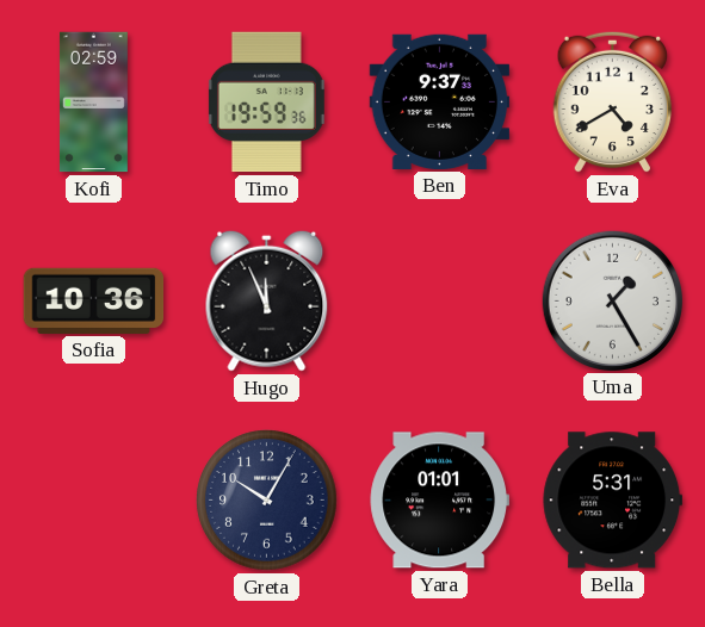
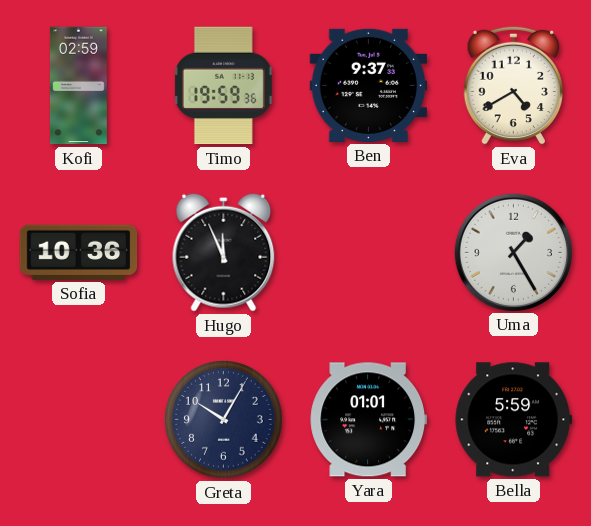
Bella: 5:31 -> 5:59
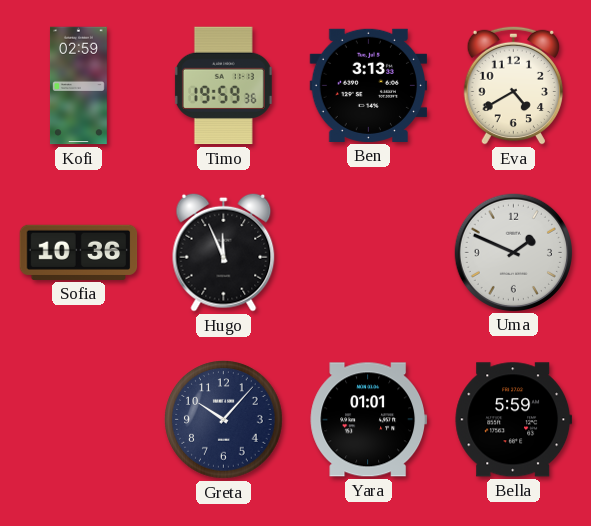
Ben: 9:37 -> 3:13
Uma: 1:25 -> 1:49
Greta: 10:05 -> 10:07
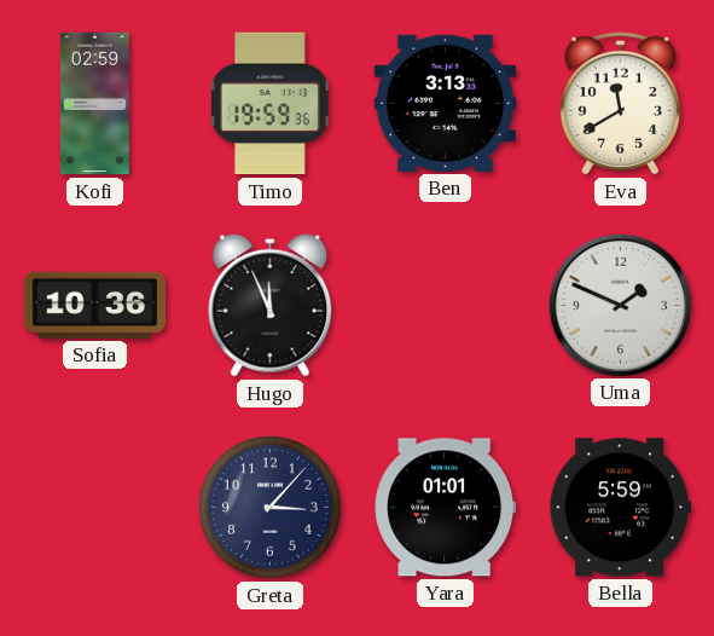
Eva: 4:40 -> 11:40
Greta: 10:07 -> 3:07
